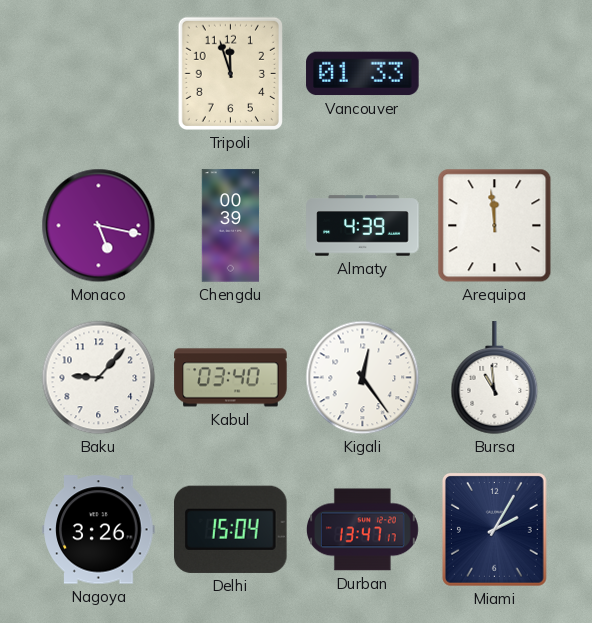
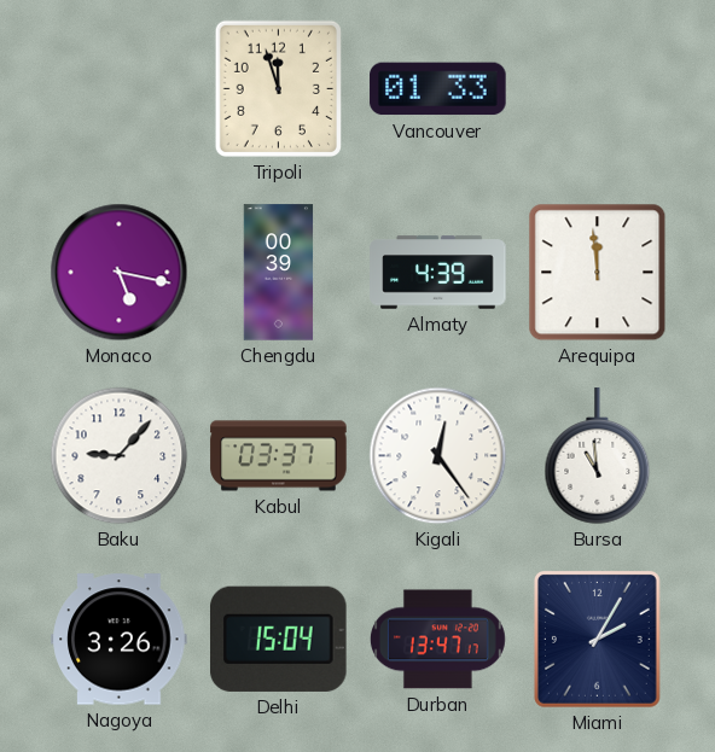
Kabul: 03:40 -> 03:37
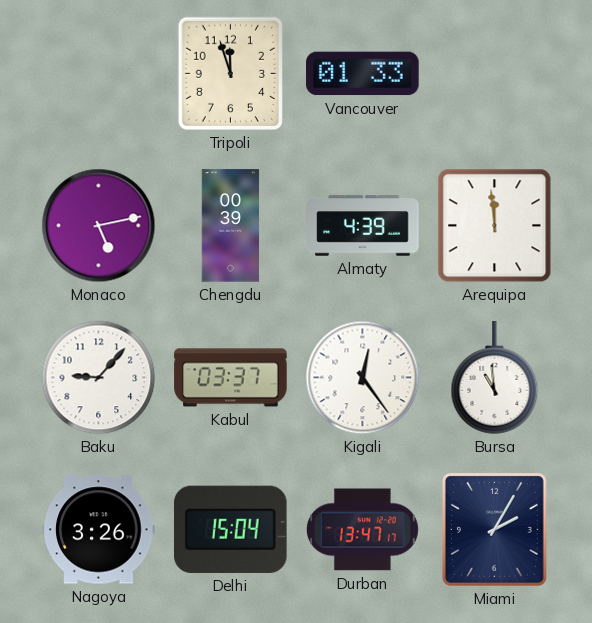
Monaco: 5:17 -> 5:13
